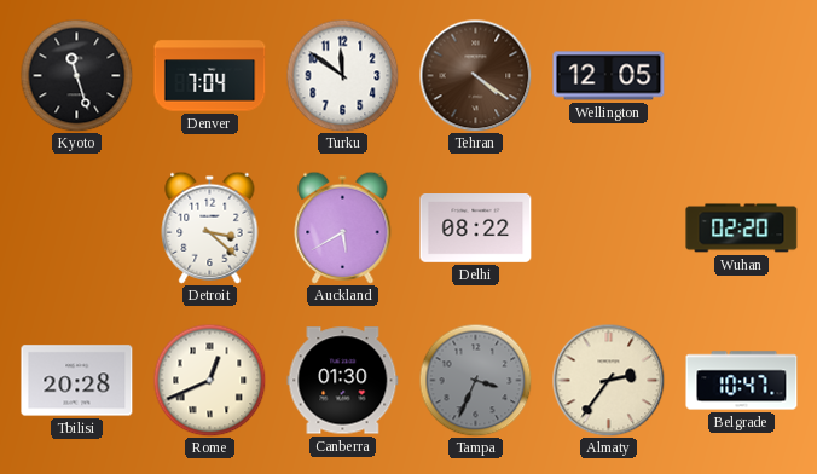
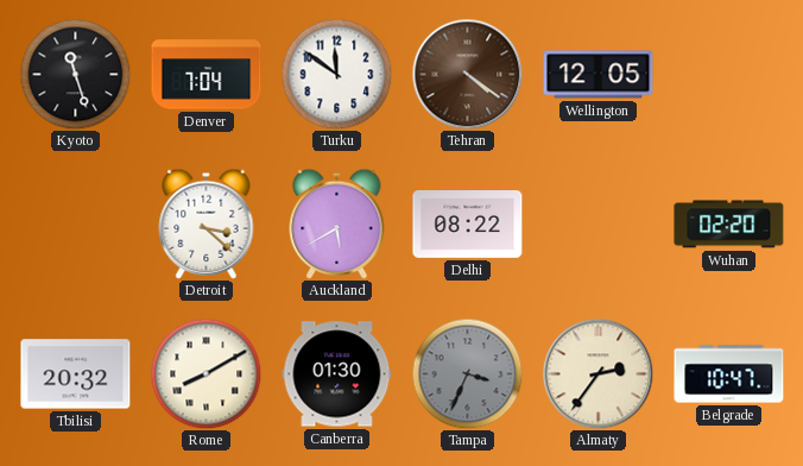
Tbilisi: 20:28 -> 20:32
Rome: 12:41 -> 8:10
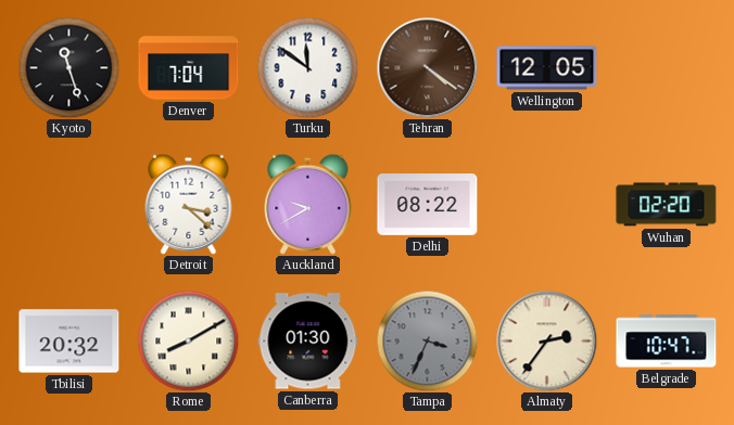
Auckland: 5:40 -> 9:40
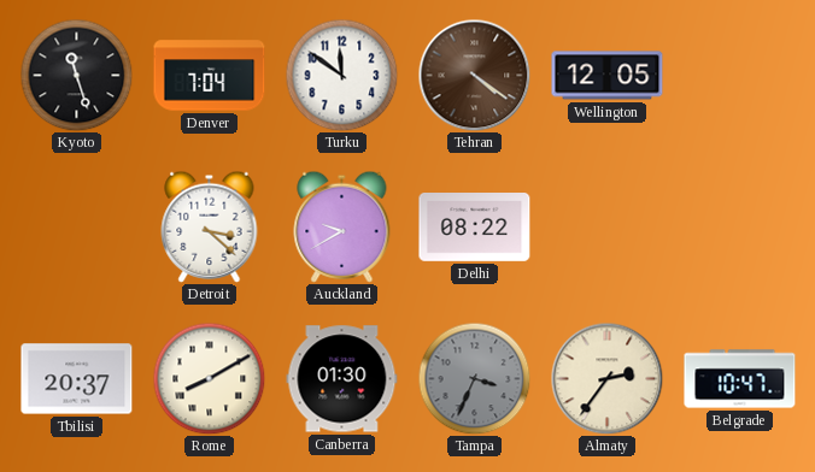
Wuhan: 02:20 -> none
Tbilisi: 20:32 -> 20:37
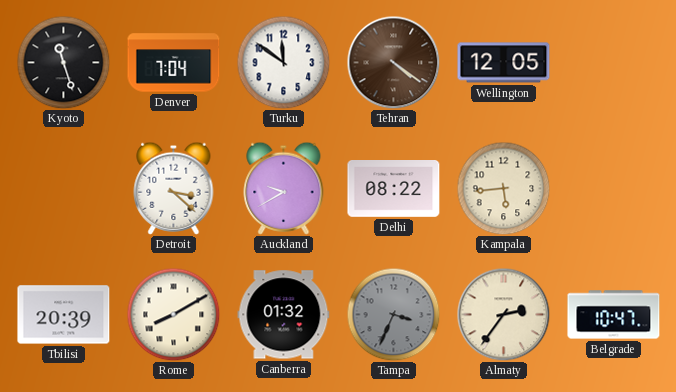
Kampala: none -> 5:44
Tbilisi: 20:37 -> 20:39
Canberra: 01:30 -> 01:32
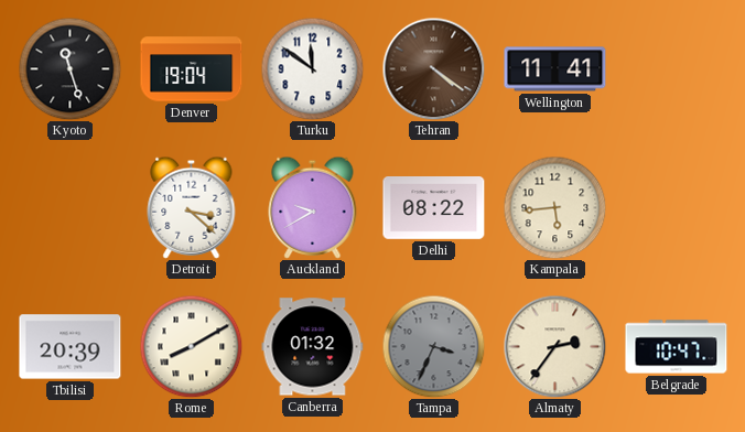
Denver: 7:04 -> 19:04
Wellington: 12:05 -> 11:41
